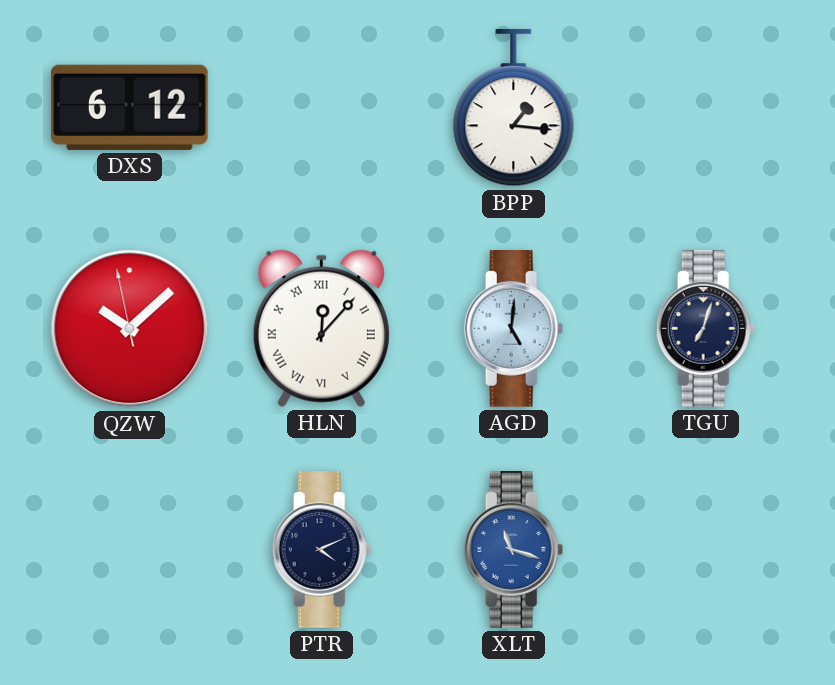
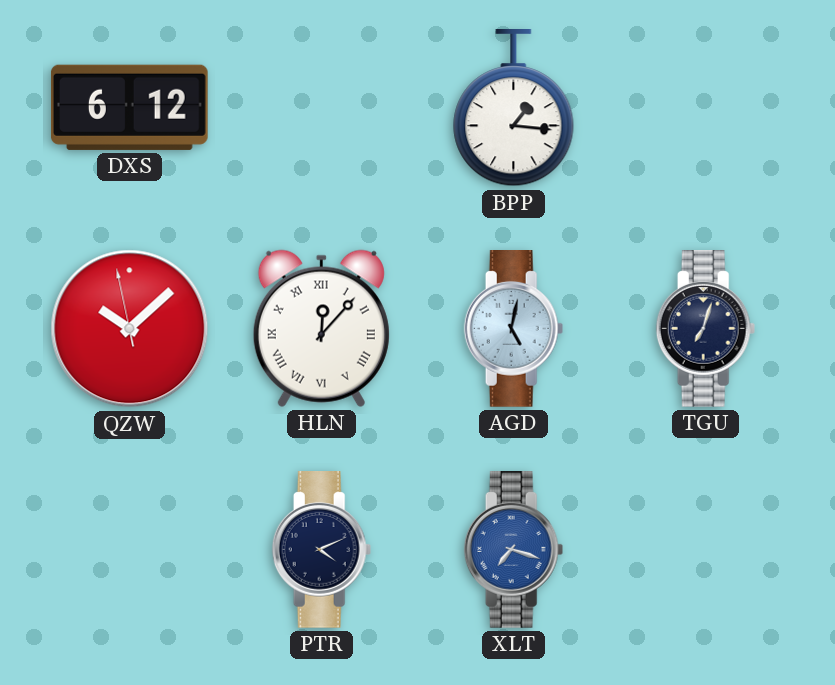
AGD: 5:01 -> 5:02
XLT: 11:18 -> 7:18
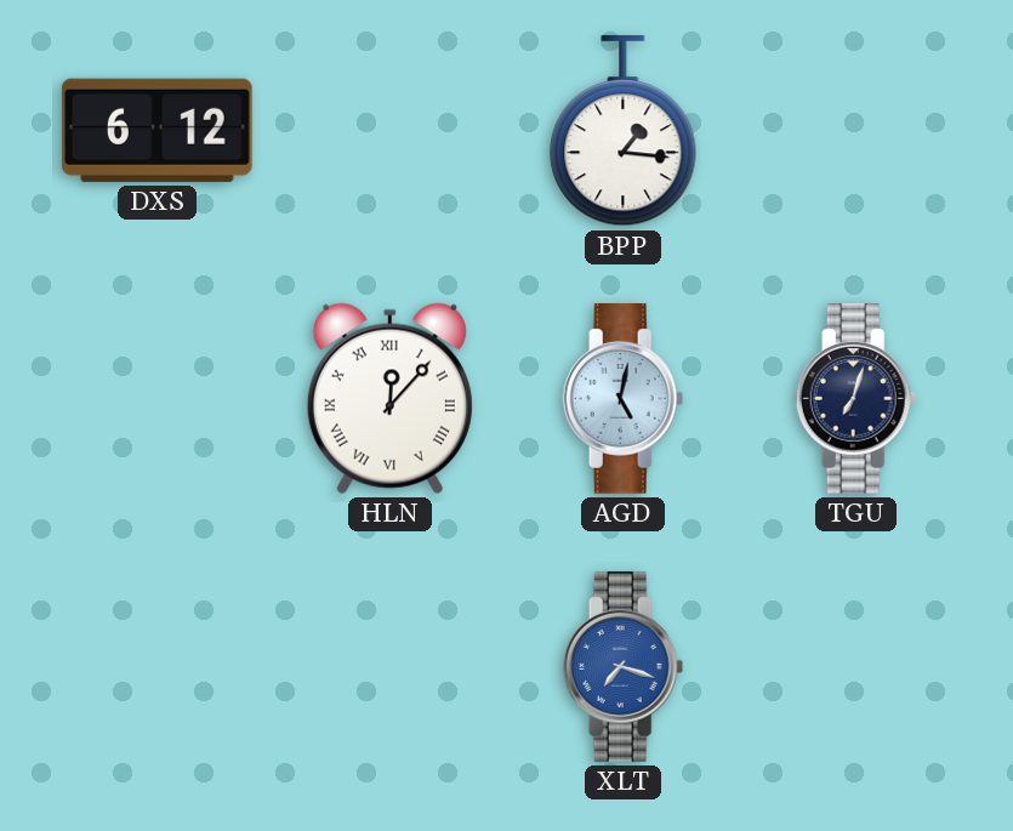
QZW: 10:07 -> none
PTR: 4:11 -> none
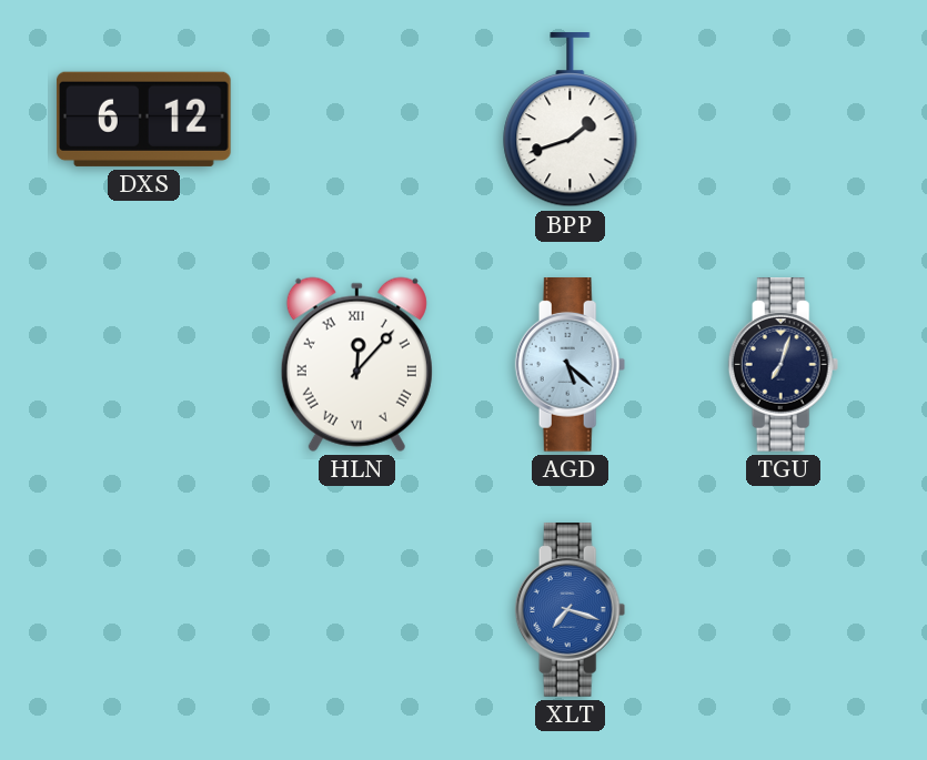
BPP: 1:16 -> 1:42
AGD: 5:02 -> 5:22
